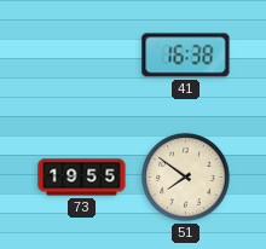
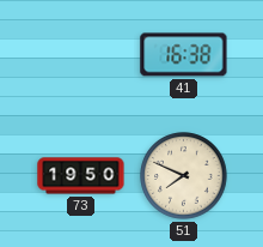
73: 19:55 -> 19:50
51: 7:51 -> 7:49
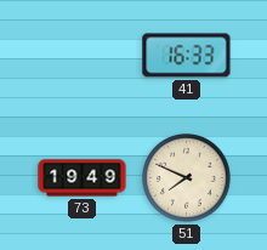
41: 16:38 -> 16:33
73: 19:50 -> 19:49
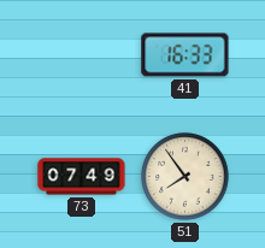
73: 19:49 -> 07:49
51: 7:49 -> 7:54
